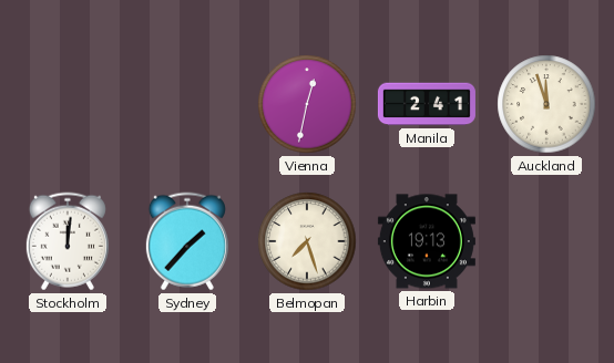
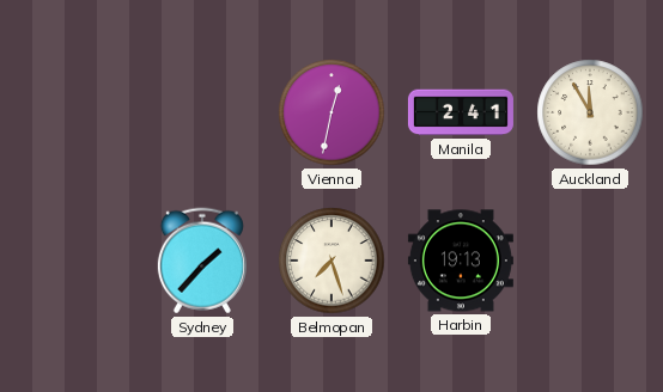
Auckland: 11:57 -> 11:55
Stockholm: 12:01 -> none
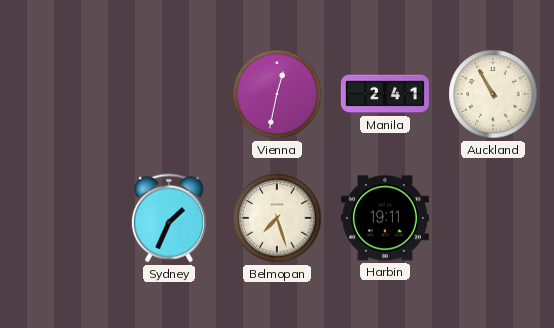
Auckland: 11:55 -> 10:55
Sydney: 1:37 -> 1:34
Harbin: 19:13 -> 19:11
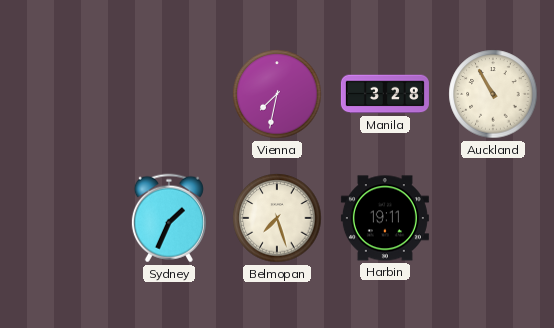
Vienna: 12:32 -> 7:32
Manila: 2:41 -> 3:28
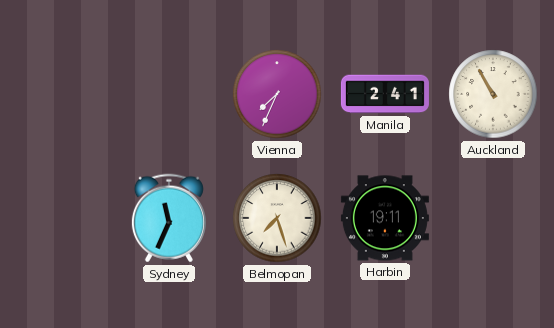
Vienna: 7:32 -> 7:34
Manila: 3:28 -> 2:41
Sydney: 1:34 -> 11:34
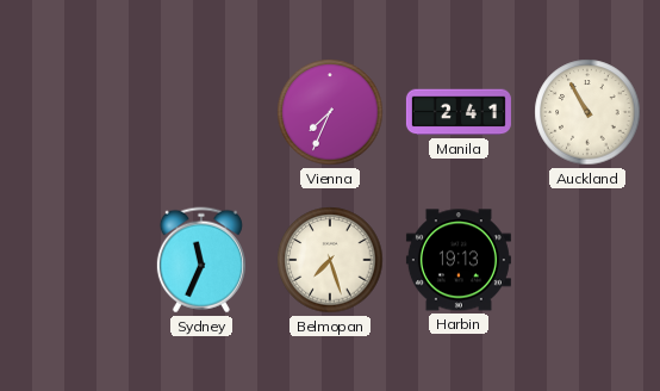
Harbin: 19:11 -> 19:13
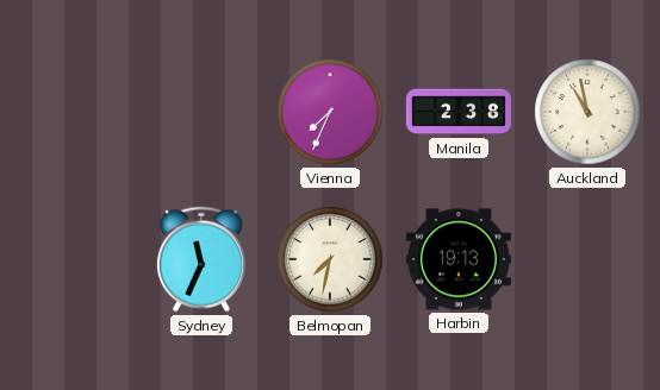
Manila: 2:41 -> 2:38
Auckland: 10:55 -> 10:58
Belmopan: 7:27 -> 7:32
